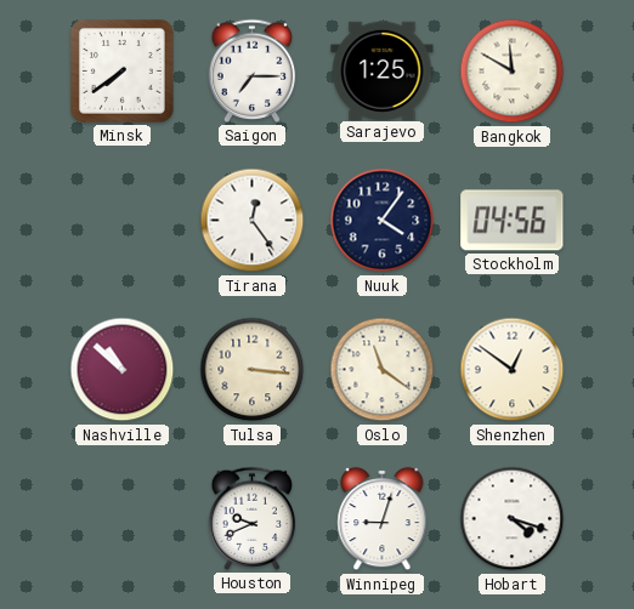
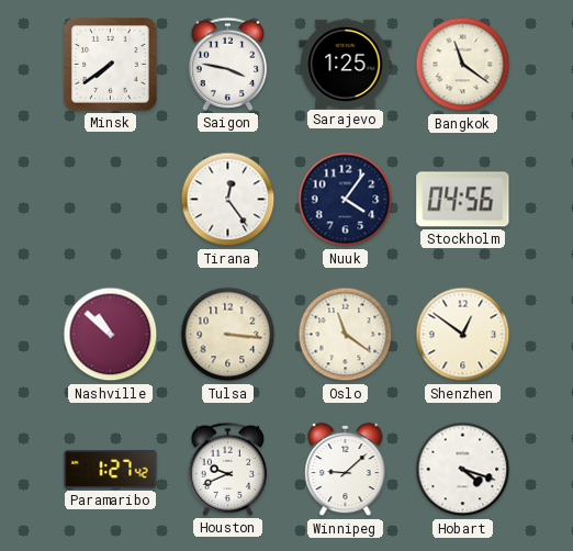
Saigon: 7:15 -> 3:47
Bangkok: 11:50 -> 11:21
Paramaribo: none -> 1:27
Winnipeg: 9:03 -> 9:08
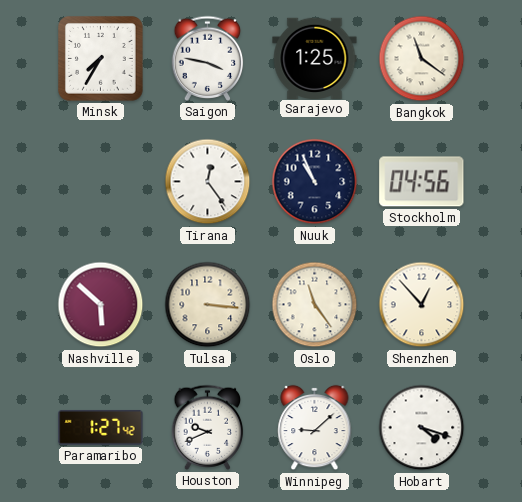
Minsk: 7:39 -> 7:35
Nuuk: 4:06 -> 10:56
Nashville: 10:52 -> 5:52
Oslo: 11:21 -> 11:24
Shenzhen: 12:51 -> 12:53
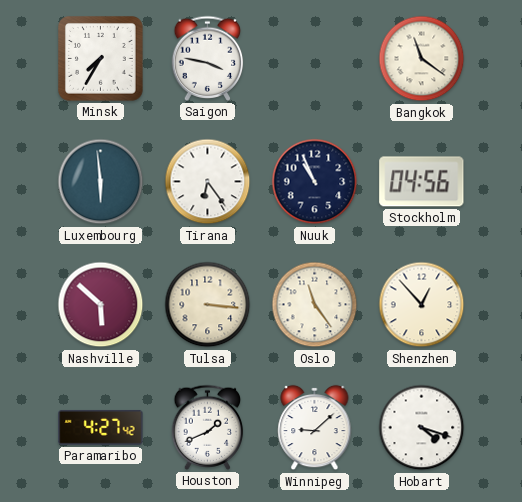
Sarajevo: 1:25 -> none
Luxembourg: none -> 5:59
Tirana: 12:24 -> 6:24
Paramaribo: 1:27 -> 4:27
Houston: 9:41 -> 1:41
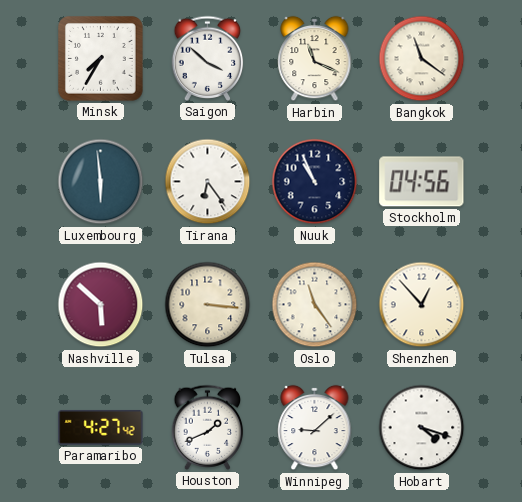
Saigon: 3:47 -> 3:52
Harbin: none -> 11:19
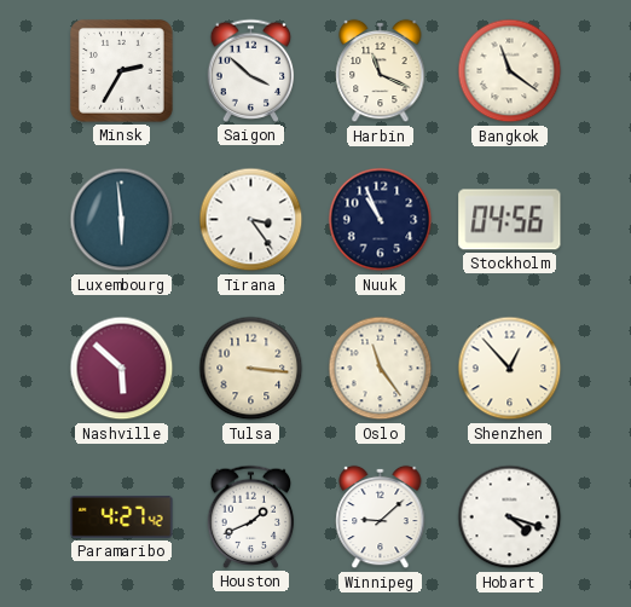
Minsk: 7:35 -> 2:35
Tirana: 6:24 -> 3:24
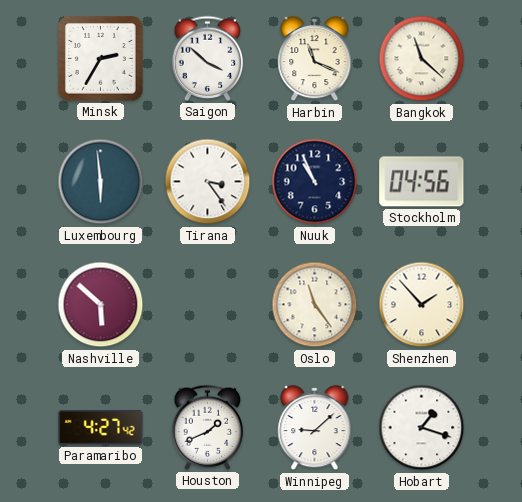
Bangkok: 11:21 -> 11:22
Tulsa: 3:16 -> none
Shenzhen: 12:53 -> 1:53
Hobart: 4:18 -> 1:18
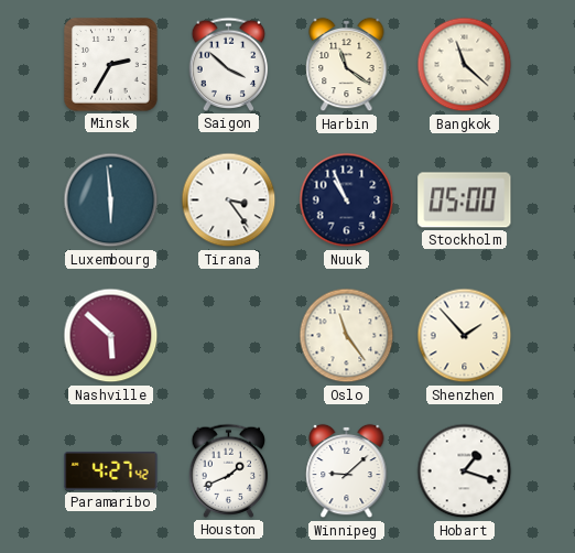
Harbin: 11:19 -> 11:21
Stockholm: 04:56 -> 05:00
